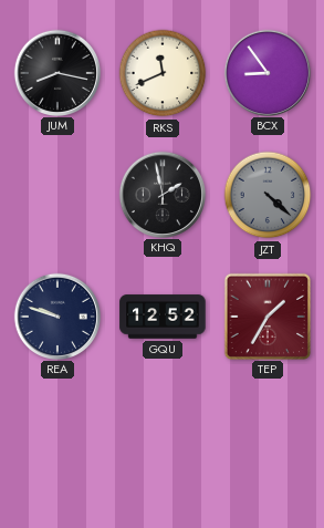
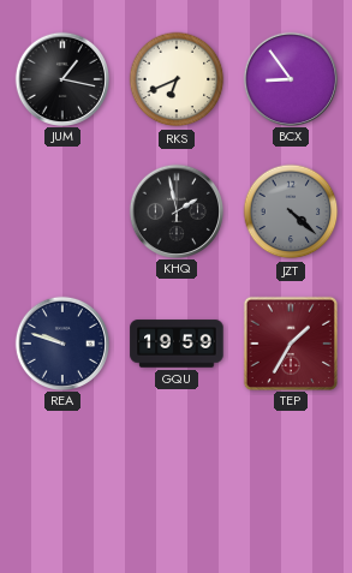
JUM: 8:17 -> 1:17
RKS: 11:41 -> 6:41
GQU: 12:52 -> 19:59
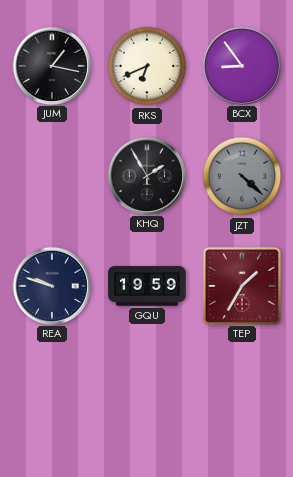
KHQ: 1:58 -> 1:55
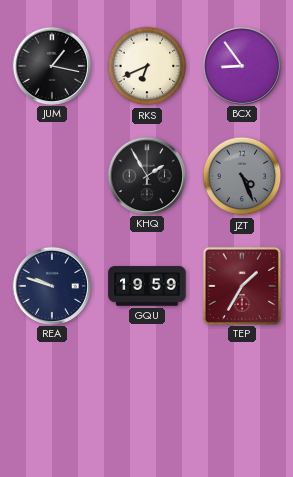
JZT: 4:22 -> 4:26
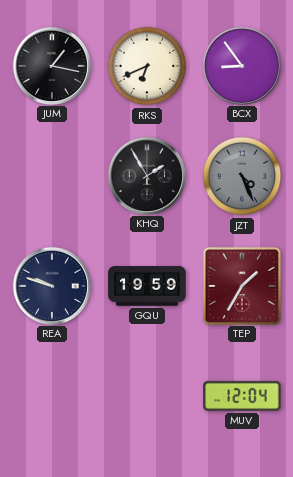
MUV: none -> 12:04
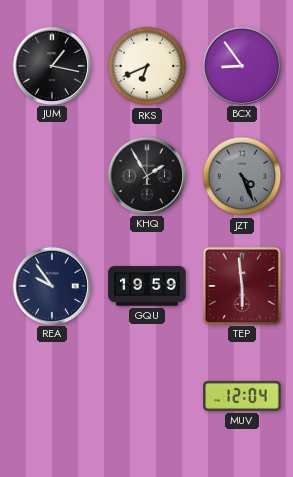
REA: 9:48 -> 9:54
TEP: 1:35 -> 5:59
